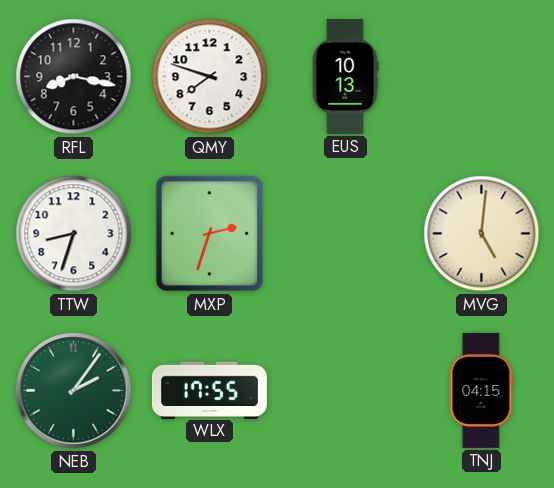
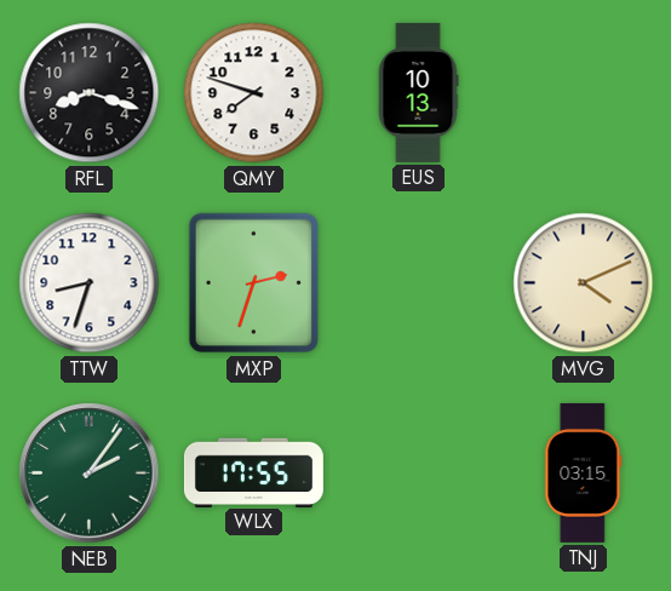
RFL: 8:17 -> 8:18
MVG: 5:01 -> 4:11
TNJ: 04:15 -> 03:15
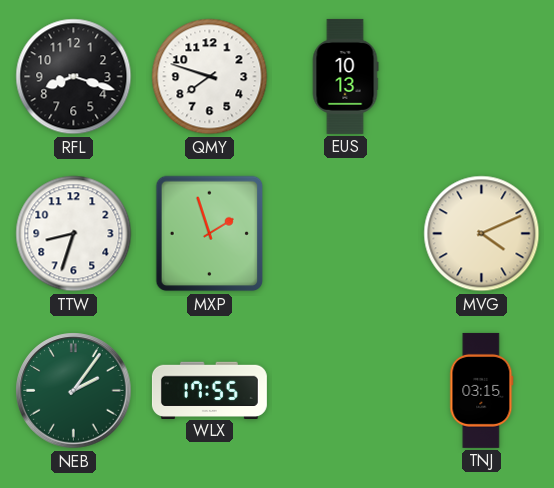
MXP: 2:33 -> 1:57
